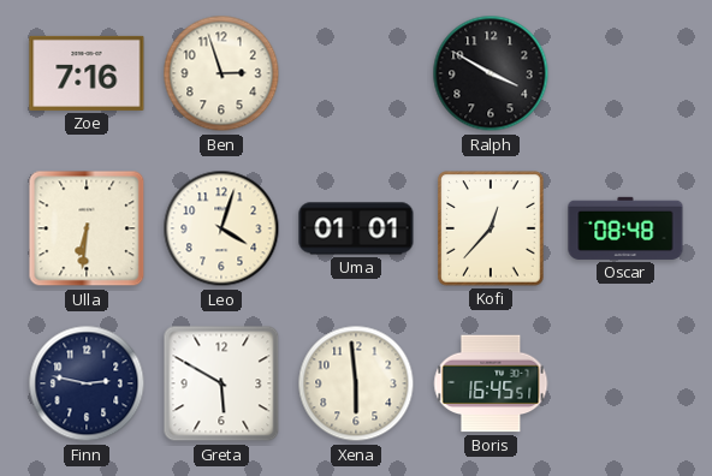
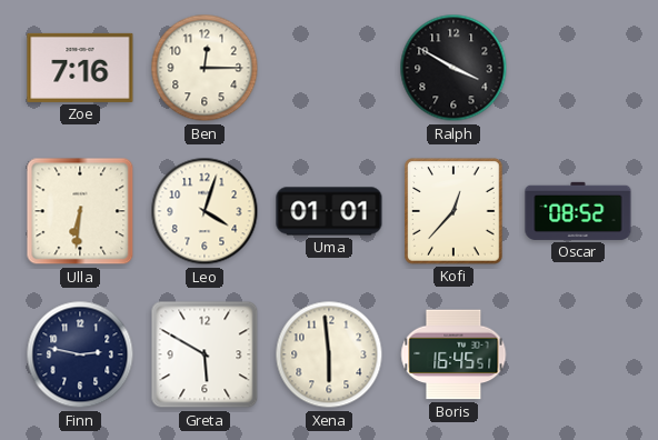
Ben: 2:57 -> 12:15
Oscar: 08:48 -> 08:52
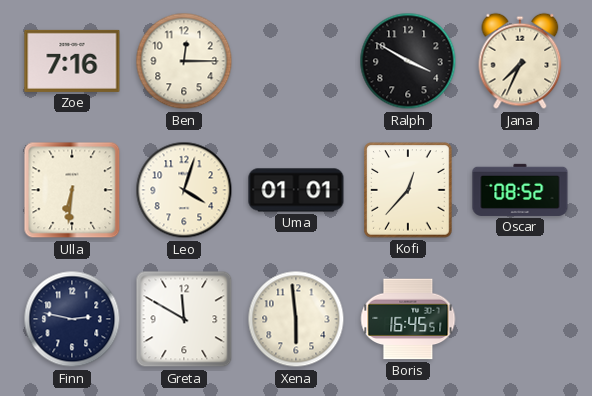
Jana: none -> 7:34
Greta: 5:50 -> 11:50
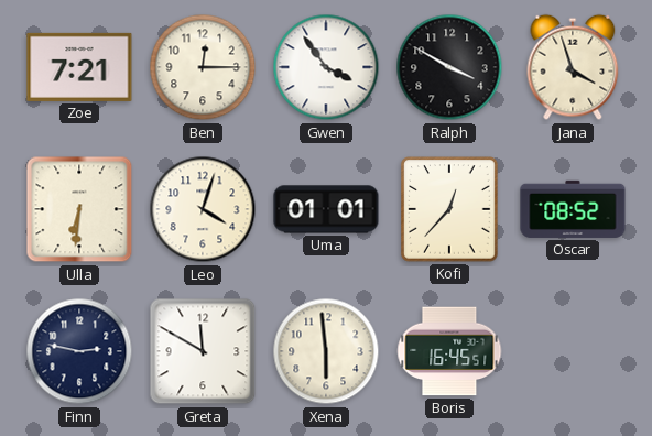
Zoe: 7:16 -> 7:21
Gwen: none -> 3:54
Jana: 7:34 -> 3:57
